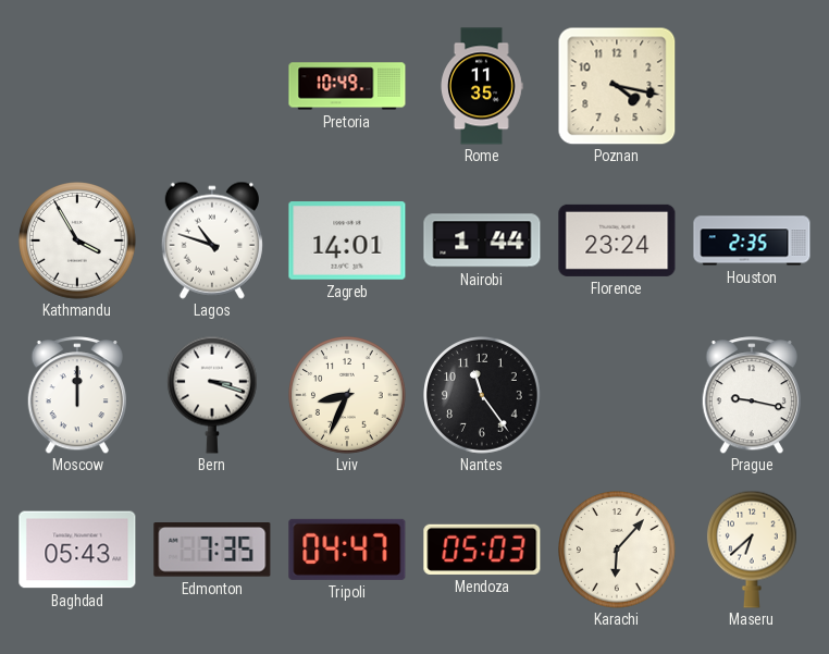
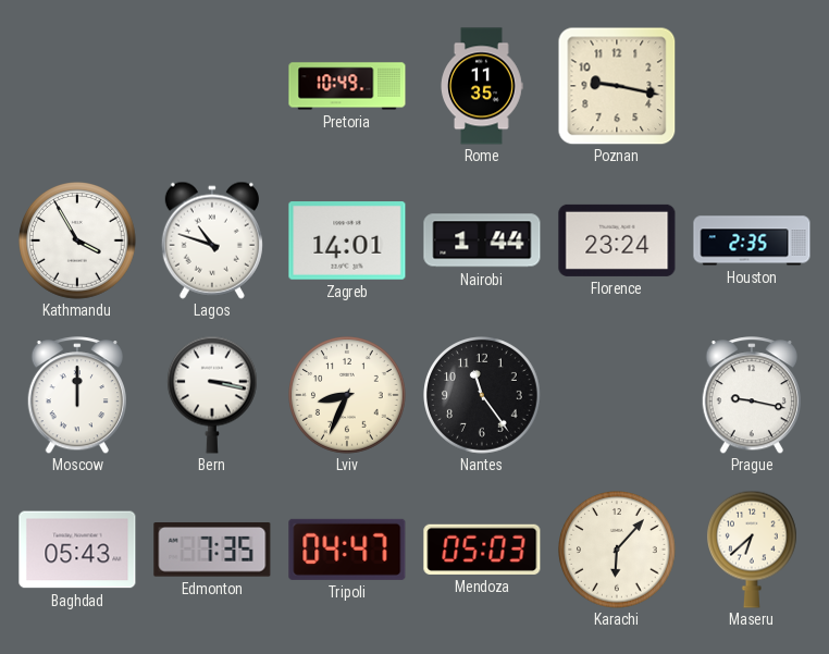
Poznan: 4:17 -> 9:17
Bern: 3:18 -> 3:17
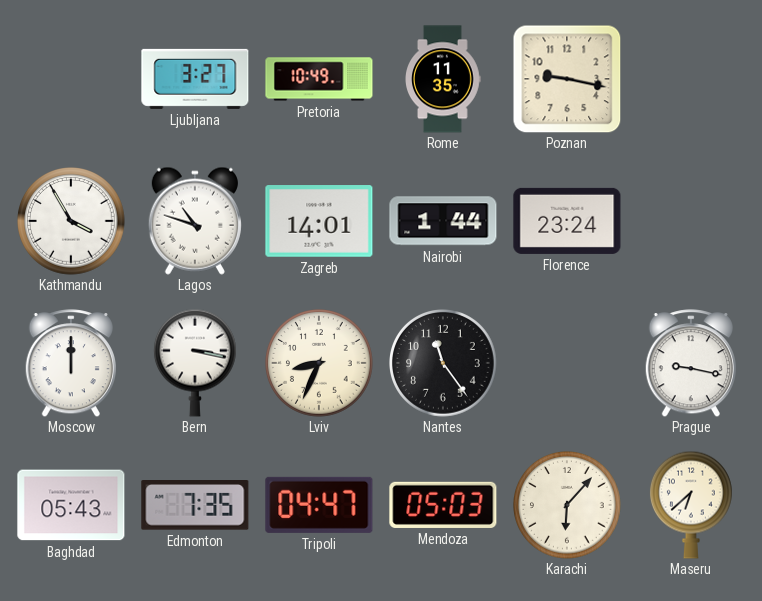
Ljubljana: none -> 3:27
Houston: 2:35 -> none
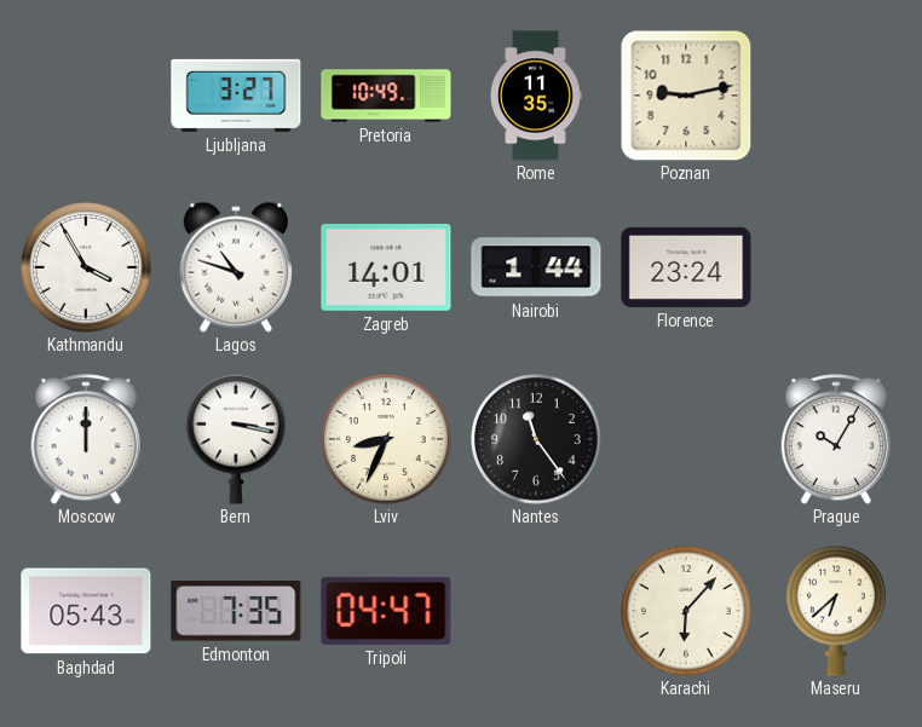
Poznan: 9:17 -> 9:13
Prague: 9:17 -> 10:05
Mendoza: 05:03 -> none
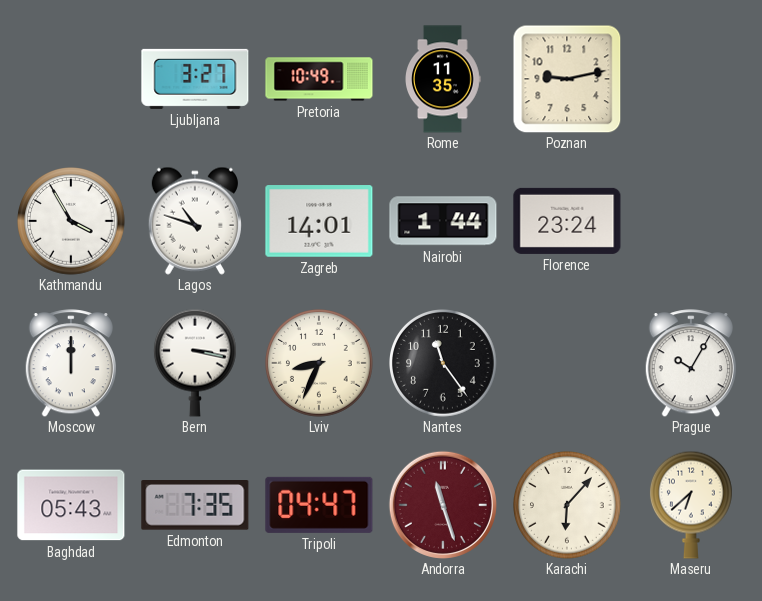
Andorra: none -> 11:27
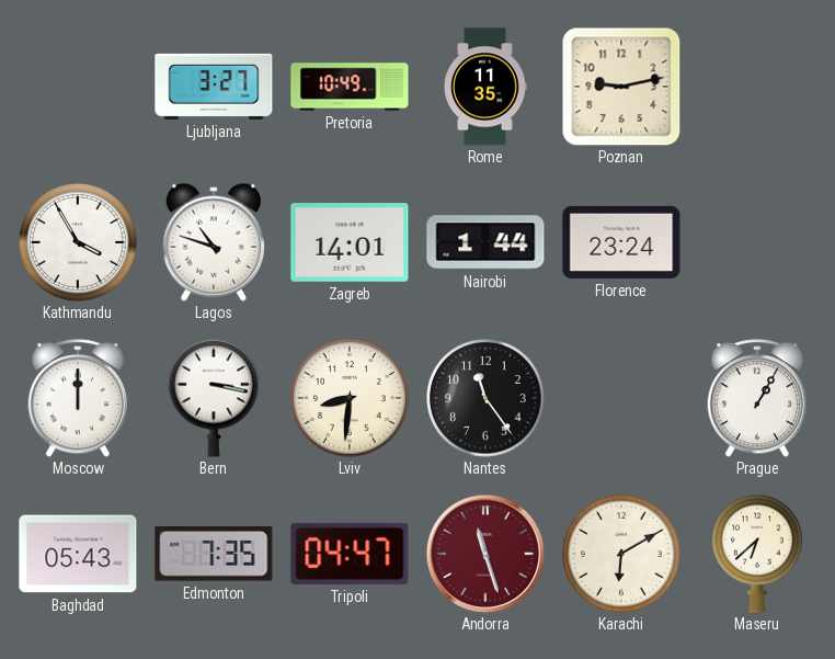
Lviv: 8:34 -> 8:31
Prague: 10:05 -> 1:05
Karachi: 6:07 -> 6:10
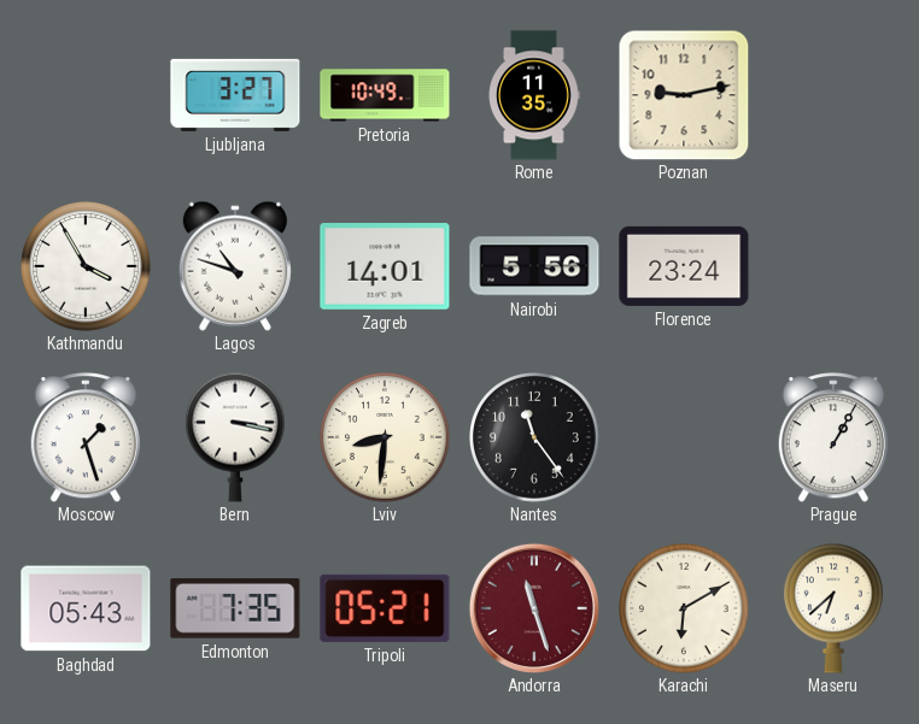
Nairobi: 1:44 -> 5:56
Moscow: 12:00 -> 1:27
Tripoli: 04:47 -> 05:21
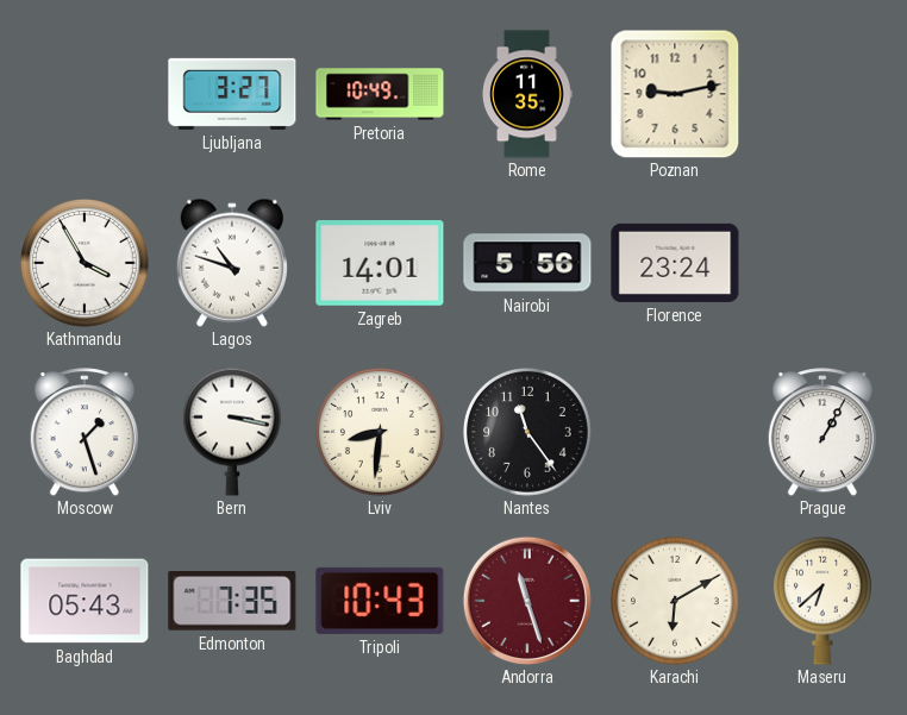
Tripoli: 05:21 -> 10:43
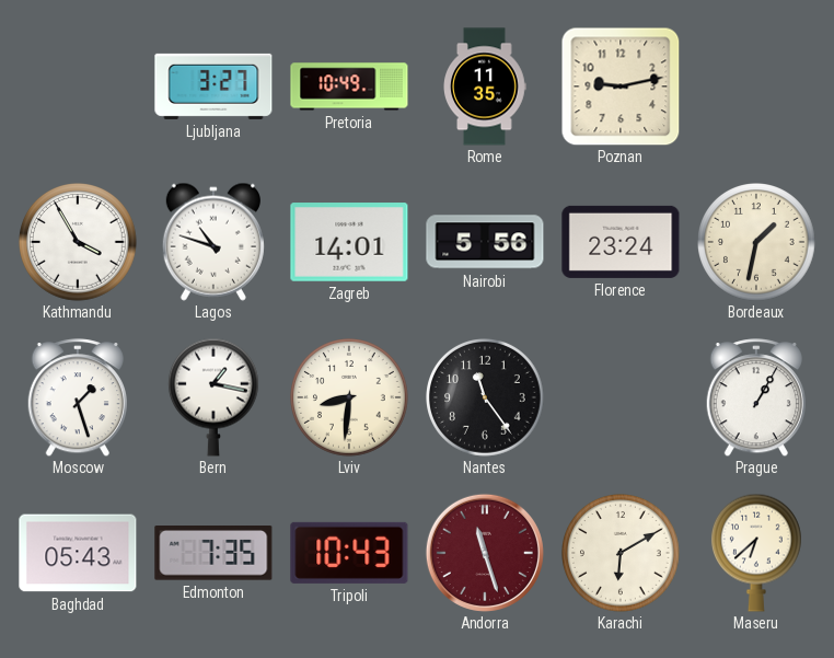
Bordeaux: none -> 1:32
Bern: 3:17 -> 1:17
